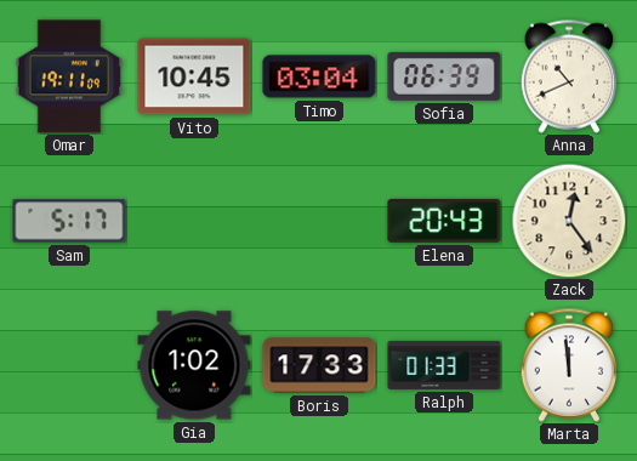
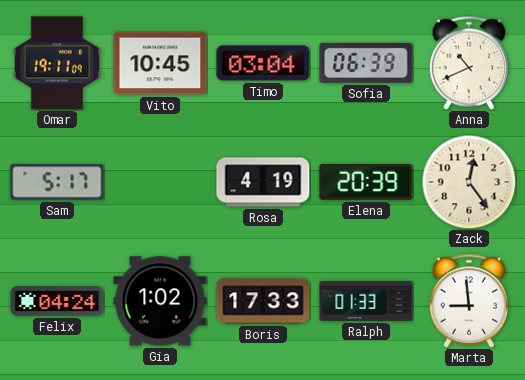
Rosa: none -> 4:19
Elena: 20:43 -> 20:39
Felix: none -> 04:24
Marta: 11:59 -> 8:59
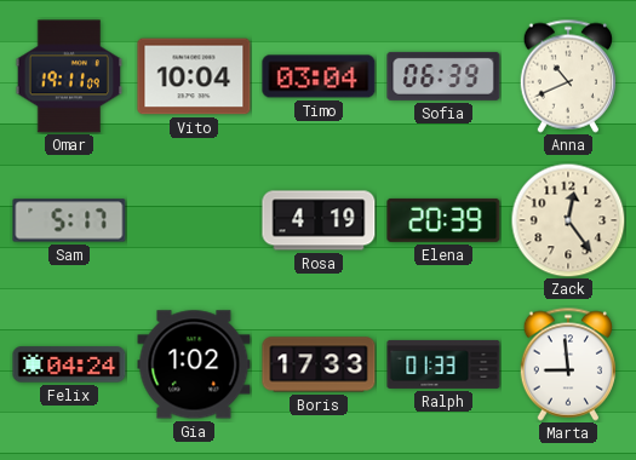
Vito: 10:45 -> 10:04
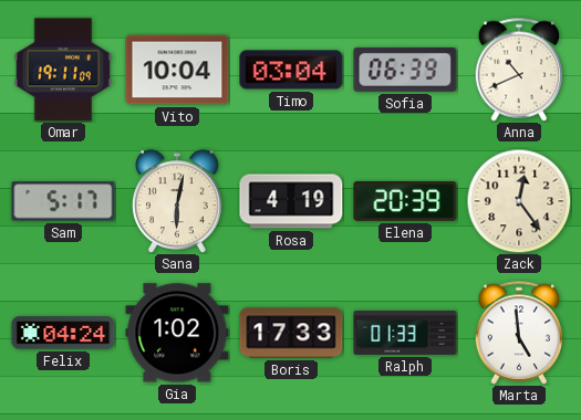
Sana: none -> 6:02
Marta: 8:59 -> 4:59
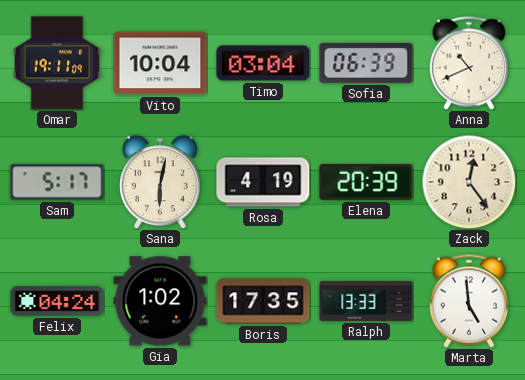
Boris: 17:33 -> 17:35
Ralph: 01:33 -> 13:33
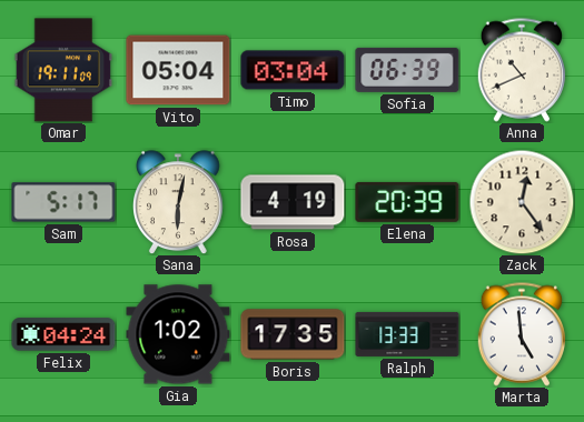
Vito: 10:04 -> 05:04
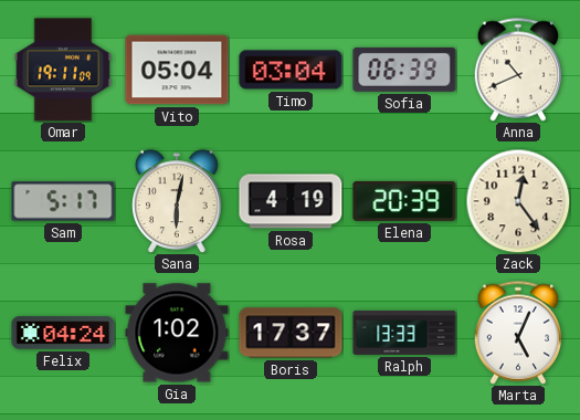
Boris: 17:35 -> 17:37
Marta: 4:59 -> 5:04
